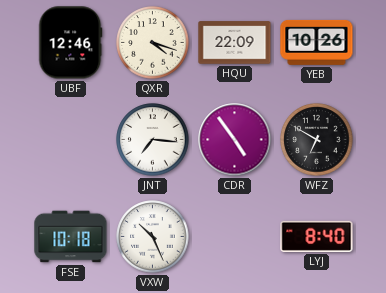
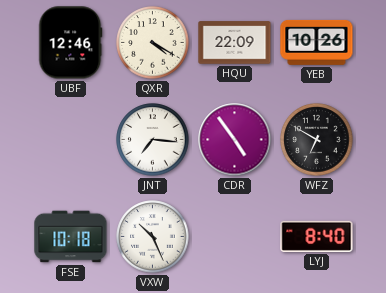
QXR: 4:18 -> 4:20
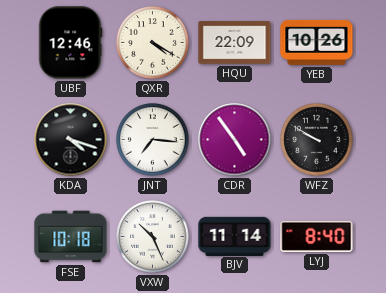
KDA: none -> 4:18
WFZ: 6:50 -> 9:50
BJV: none -> 11:14
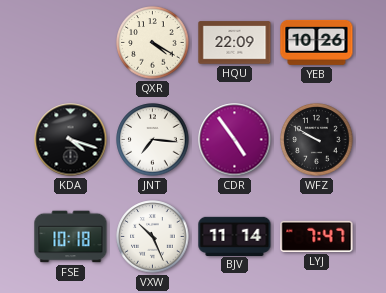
UBF: 12:46 -> none
LYJ: 8:40 -> 7:47
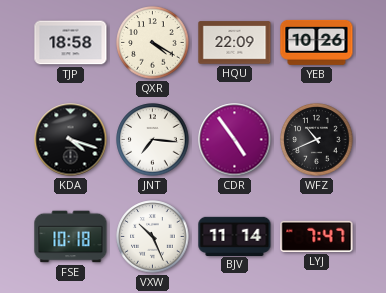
TJP: none -> 18:58
WFZ: 9:50 -> 10:41
